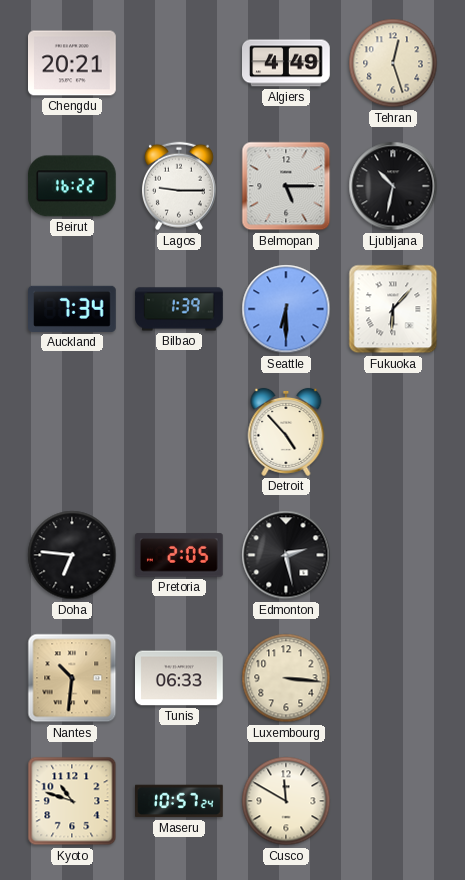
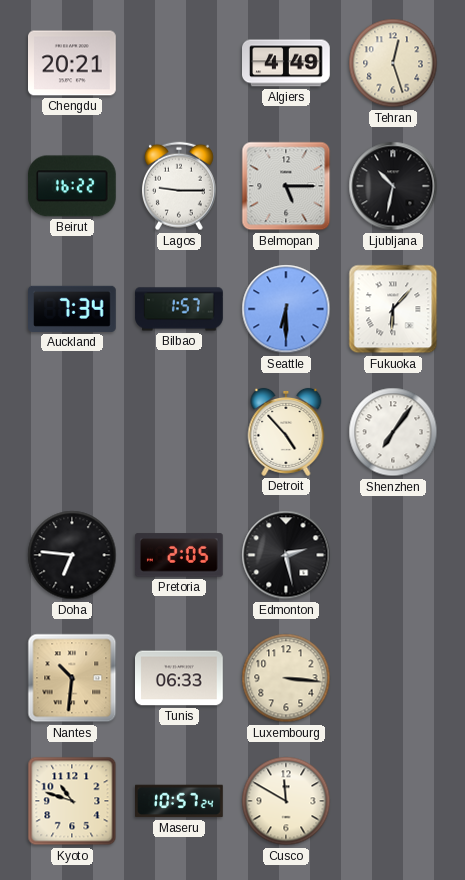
Bilbao: 1:39 -> 1:57
Shenzhen: none -> 7:06
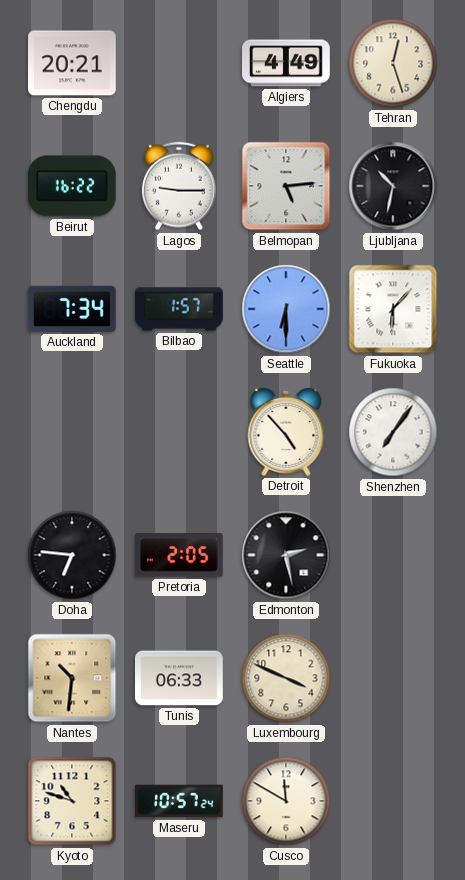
Belmopan: 5:15 -> 5:14
Luxembourg: 3:16 -> 3:49
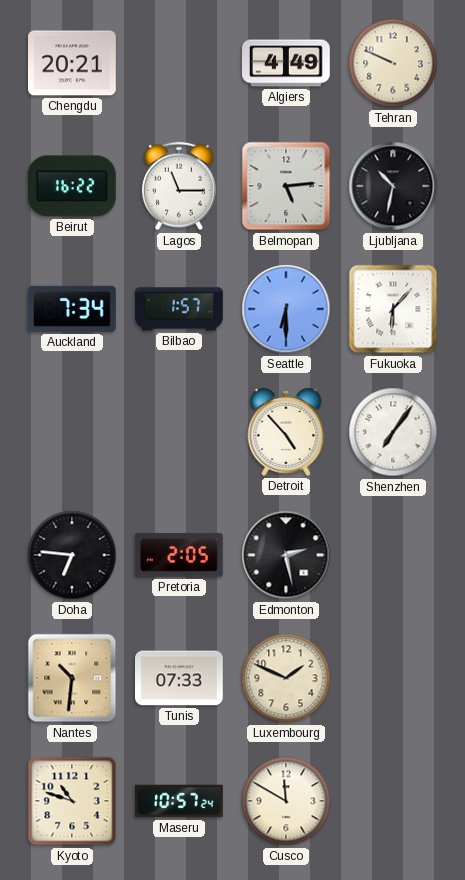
Tehran: 12:27 -> 9:49
Lagos: 9:15 -> 11:15
Tunis: 06:33 -> 07:33
Luxembourg: 3:49 -> 1:49
